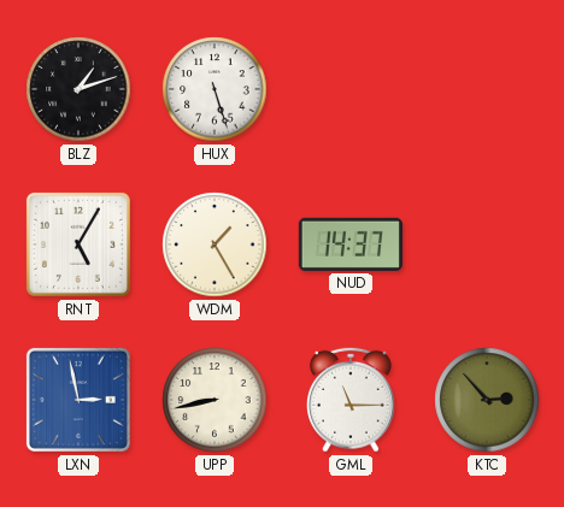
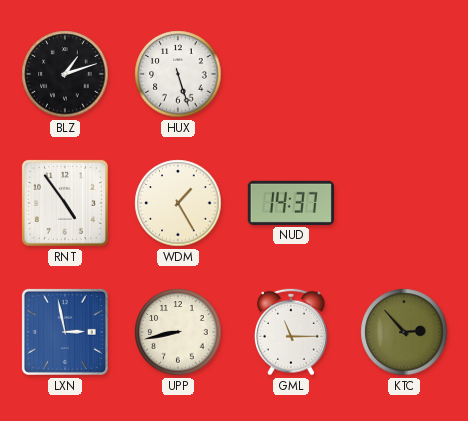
RNT: 5:05 -> 4:54
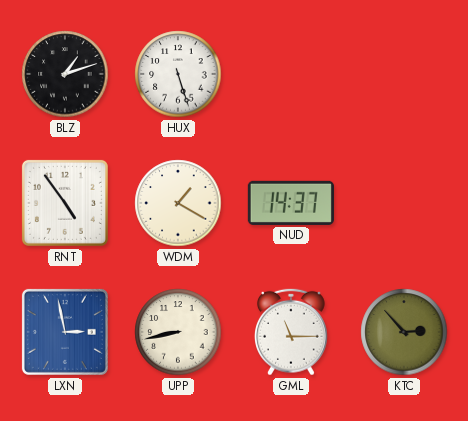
WDM: 1:25 -> 1:20
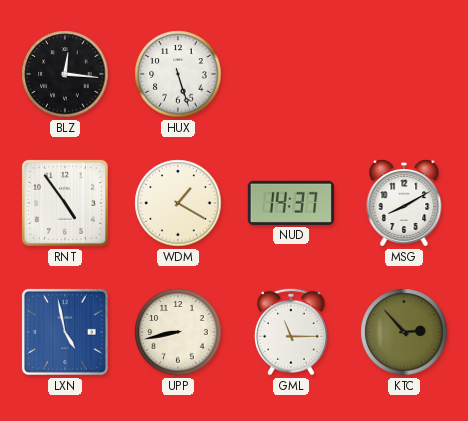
BLZ: 1:12 -> 12:16
MSG: none -> 8:10
LXN: 2:58 -> 4:58
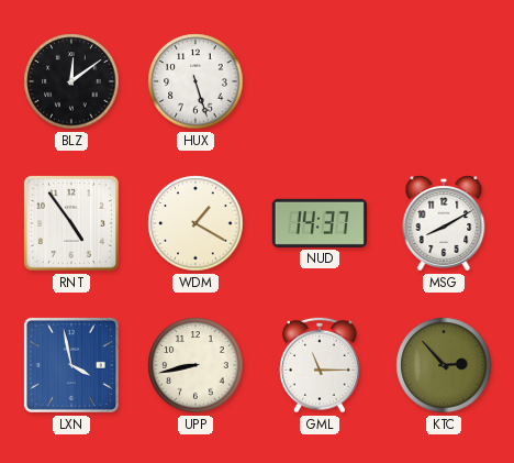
BLZ: 12:16 -> 12:09
LXN: 4:58 -> 3:58
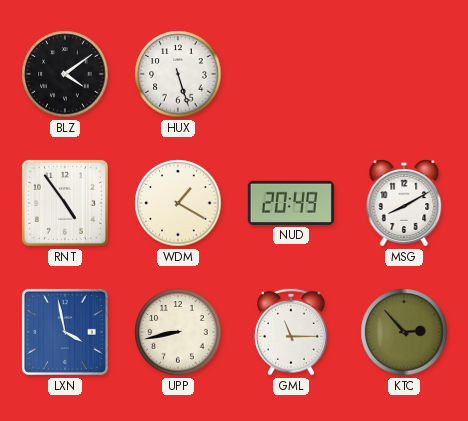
BLZ: 12:09 -> 4:09
NUD: 14:37 -> 20:49
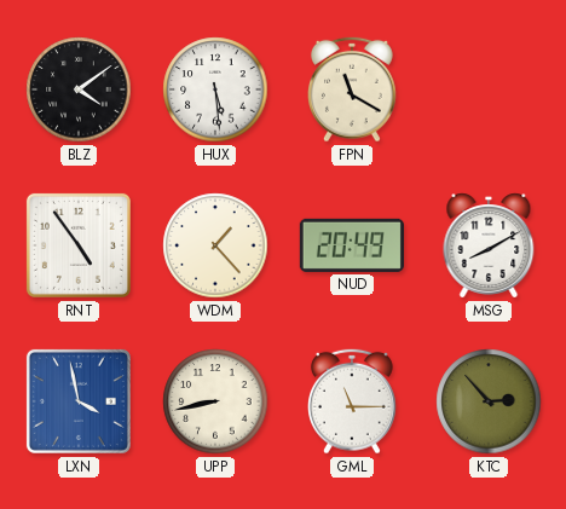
HUX: 5:27 -> 5:29
FPN: none -> 11:20
WDM: 1:20 -> 1:23
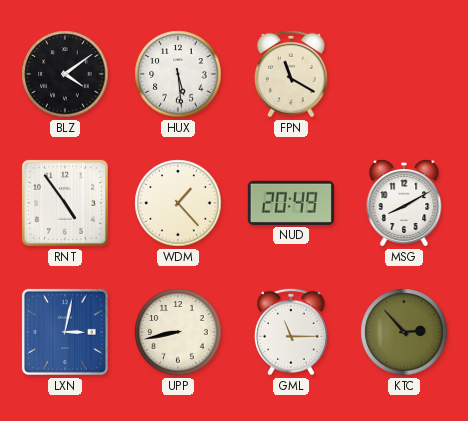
LXN: 3:58 -> 3:02
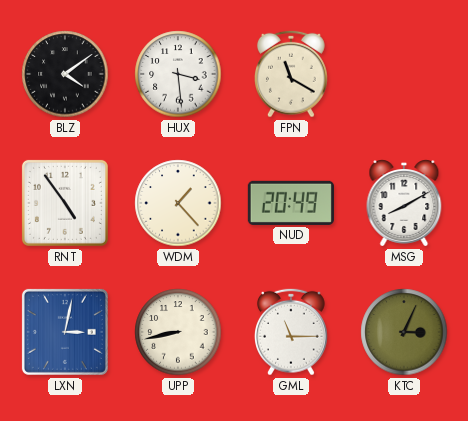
HUX: 5:29 -> 3:29
KTC: 2:53 -> 3:04
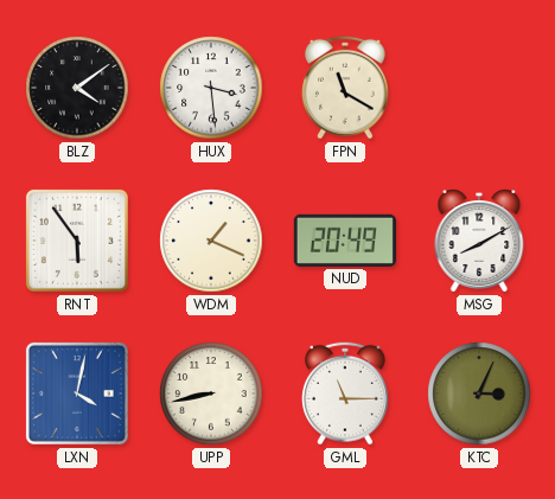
RNT: 4:54 -> 5:54
WDM: 1:23 -> 1:19
LXN: 3:02 -> 4:02
